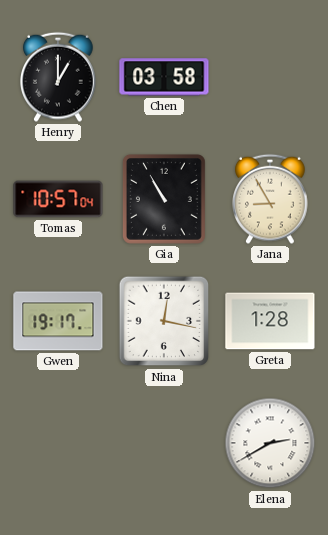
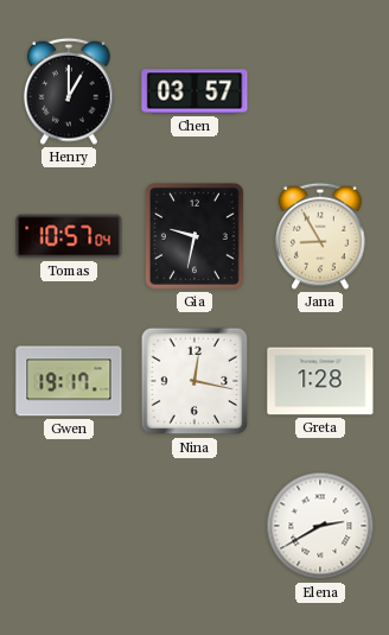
Chen: 03:58 -> 03:57
Gia: 10:55 -> 9:32
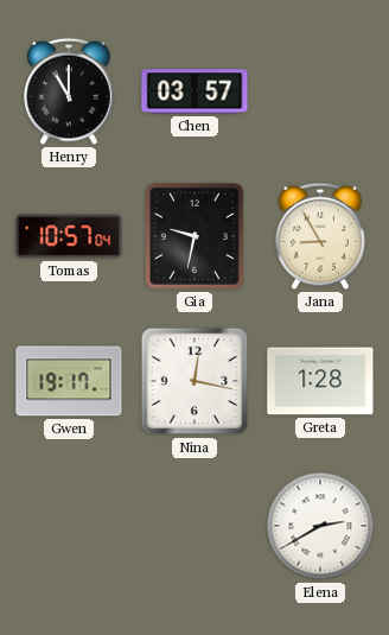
Henry: 1:00 -> 11:00
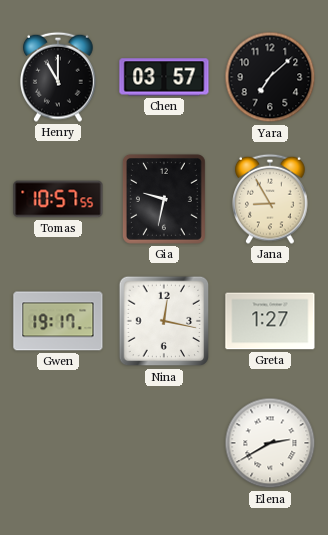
Yara: none -> 7:08
Tomas: 10:57:04 -> 10:57:55
Greta: 1:28 -> 1:27
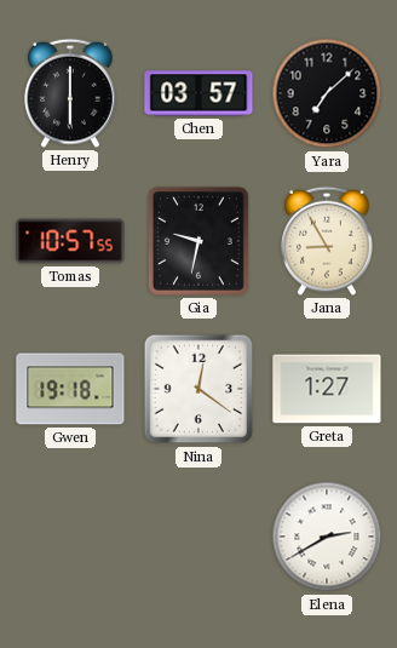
Henry: 11:00 -> 6:00
Gwen: 19:17 -> 19:18
Nina: 12:17 -> 12:21
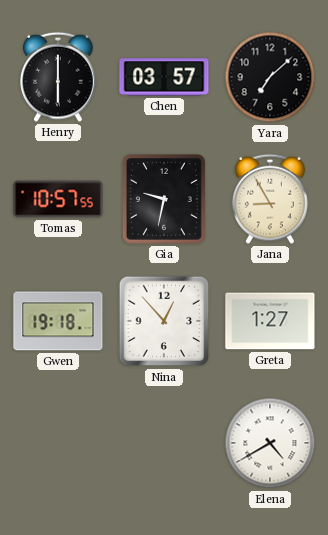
Nina: 12:21 -> 12:53
Elena: 2:40 -> 4:40
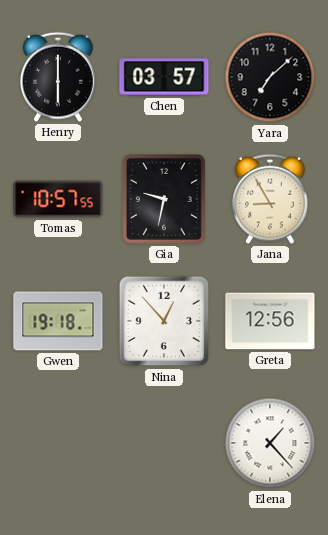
Greta: 1:27 -> 12:56
Elena: 4:40 -> 1:23
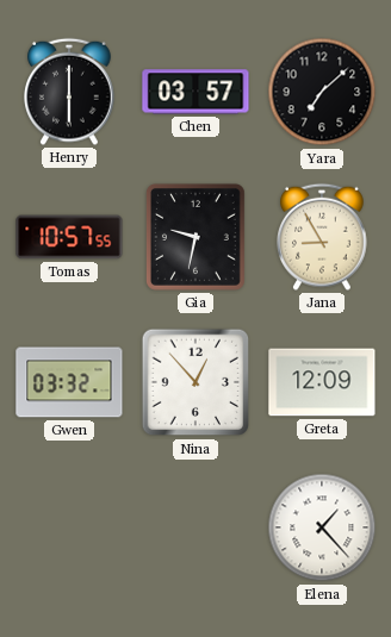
Gwen: 19:18 -> 03:32
Greta: 12:56 -> 12:09
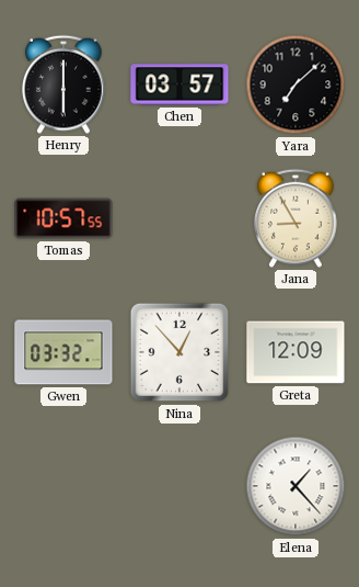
Gia: 9:32 -> none
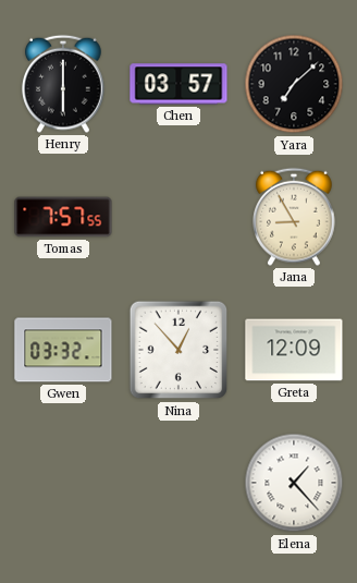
Tomas: 10:57 -> 7:57
